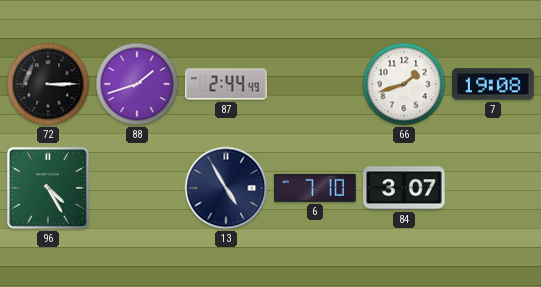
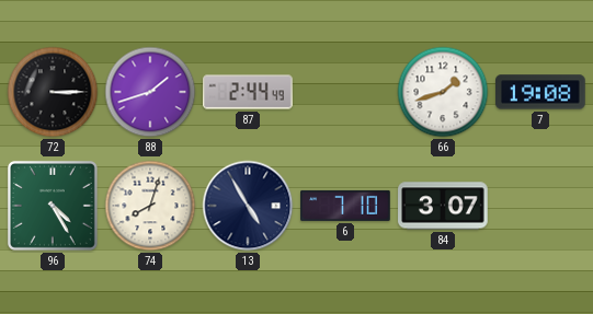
74: none -> 8:03
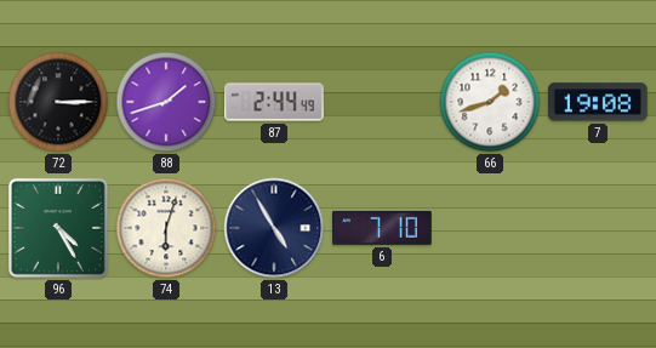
74: 8:03 -> 6:03
84: 3:07 -> none
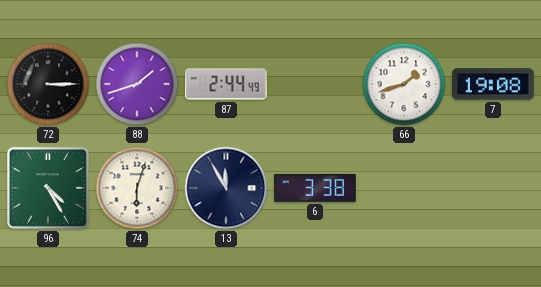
13: 4:55 -> 11:55
6: 7:10 -> 3:38
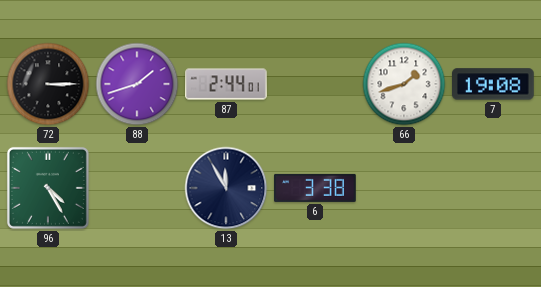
87: 2:44:49 -> 2:44:01
74: 6:03 -> none
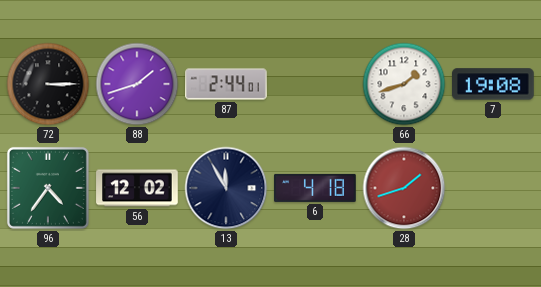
96: 4:25 -> 4:36
56: none -> 12:02
6: 3:38 -> 4:18
28: none -> 1:42
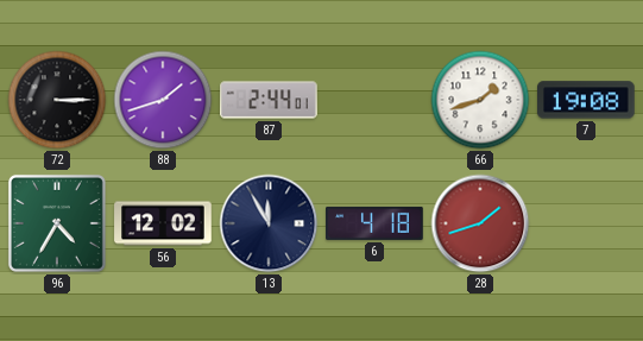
96: 4:36 -> 4:35
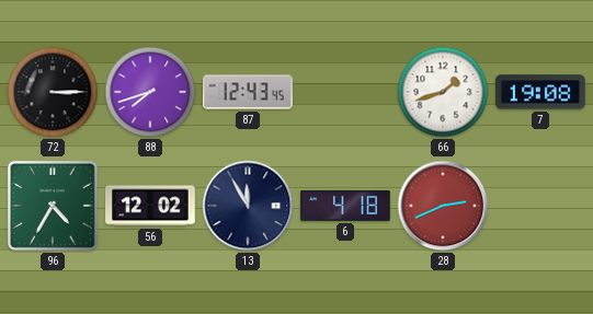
88: 1:42 -> 7:42
87: 2:44 -> 12:43
28: 1:42 -> 2:41
